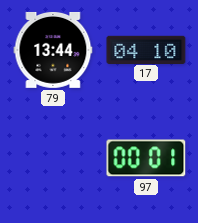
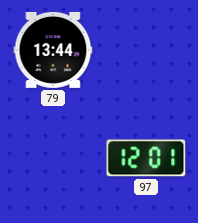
17: 04:10 -> none
97: 00:01 -> 12:01
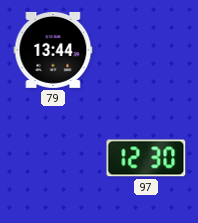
97: 12:01 -> 12:30
